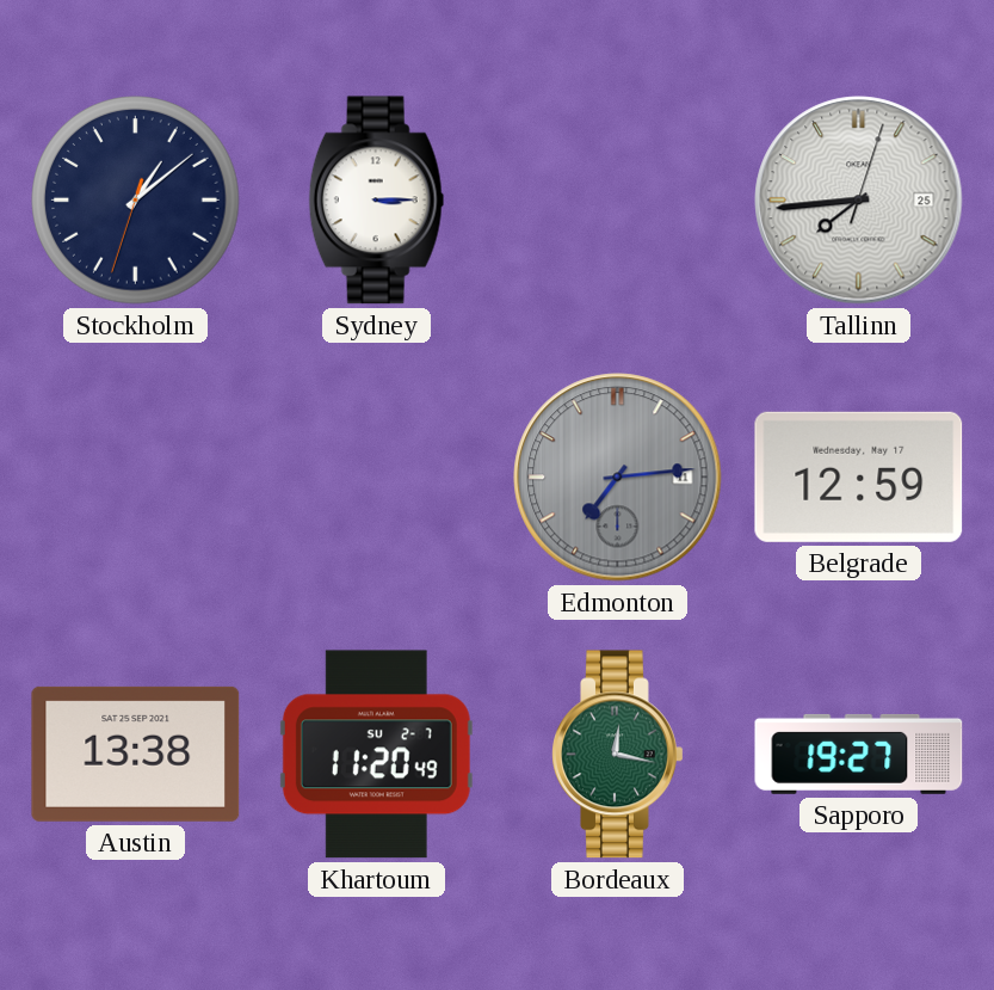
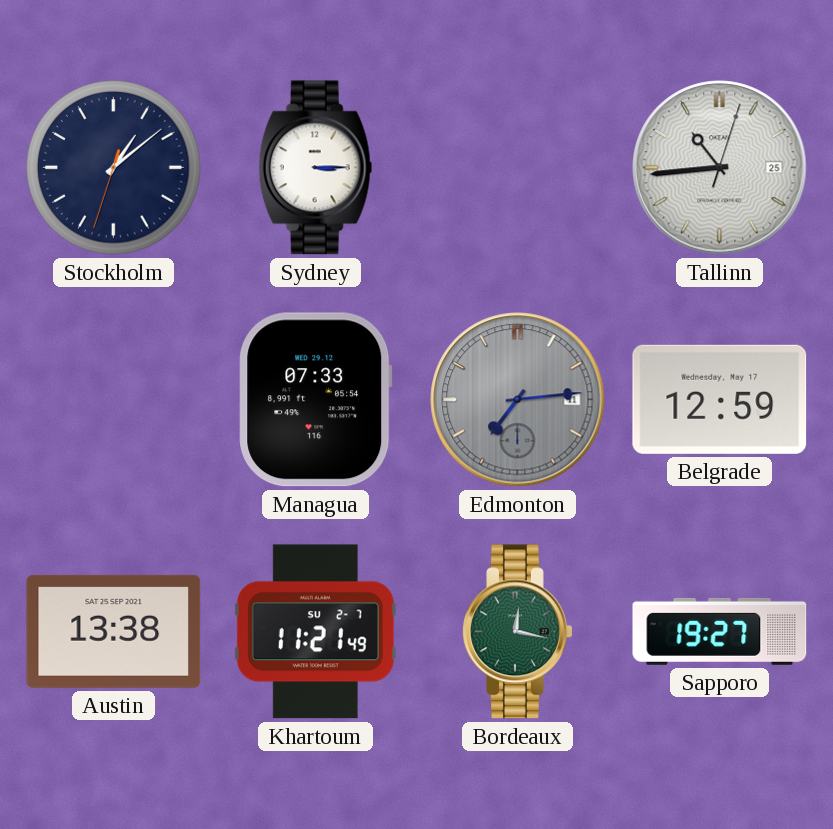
Tallinn: 7:44 -> 10:44
Managua: none -> 07:33
Khartoum: 11:20 -> 11:21
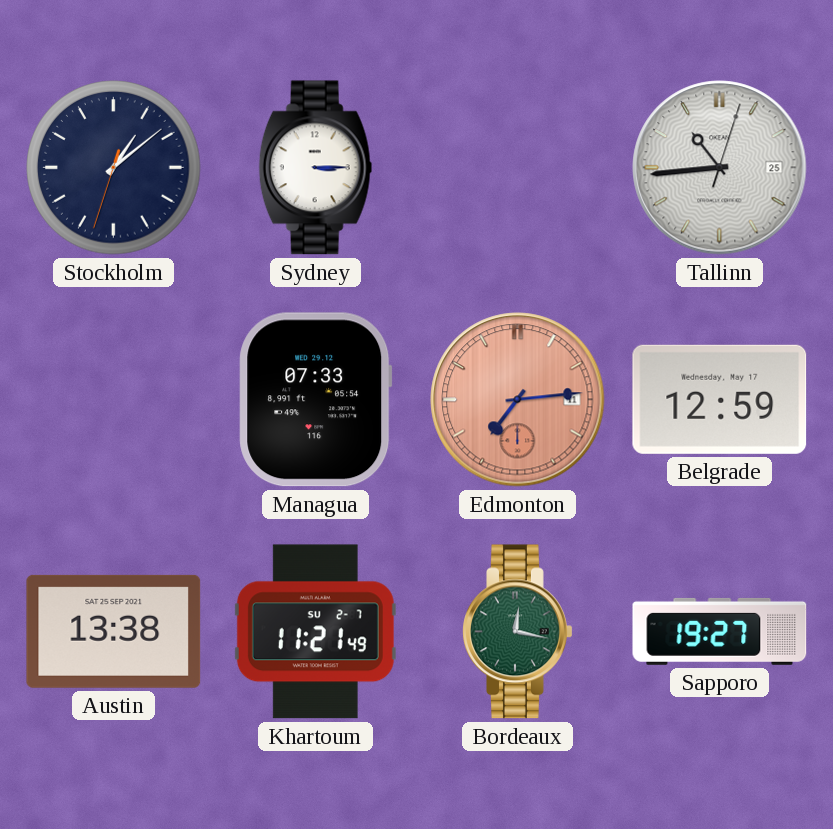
Edmonton dial: grey -> salmon
